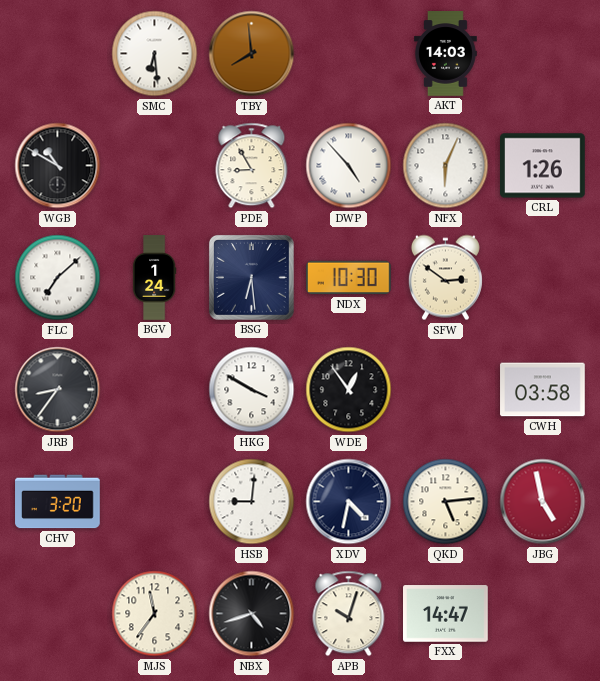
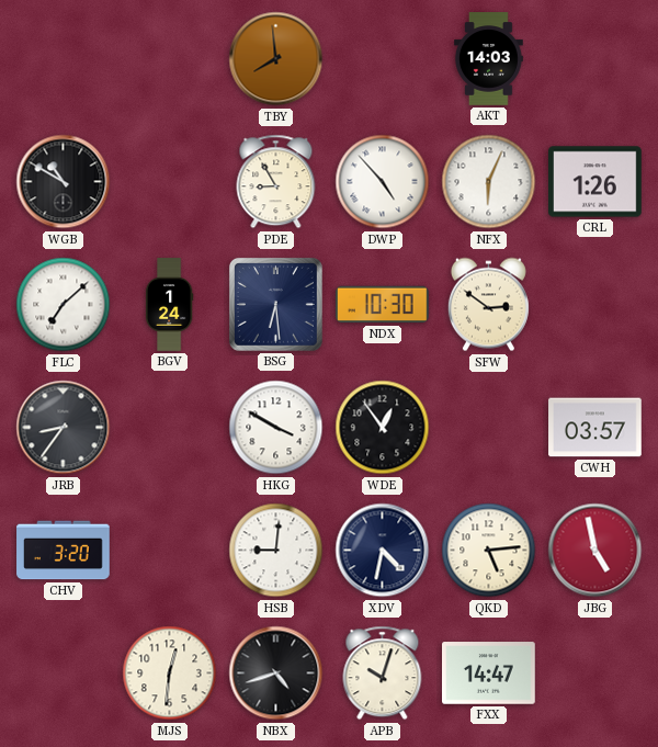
SMC: 6:29 -> none
CWH: 03:58 -> 03:57
MJS: 11:36 -> 12:31
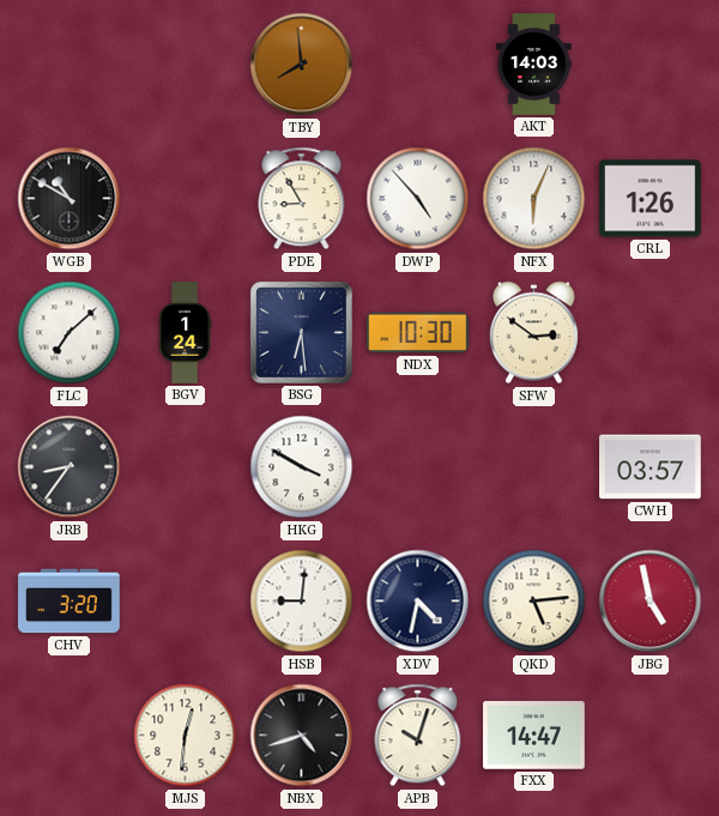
WDE: 12:54 -> none
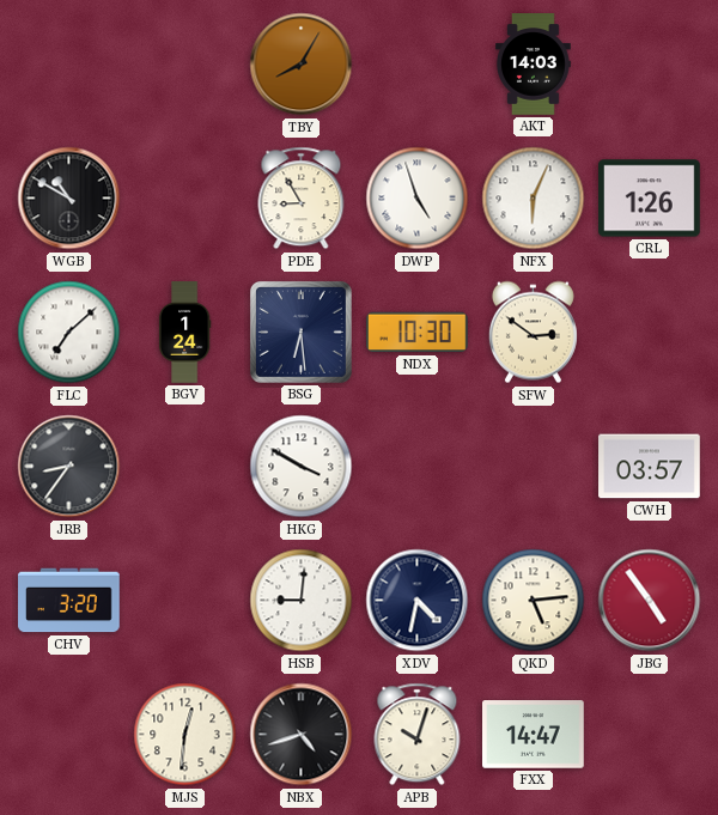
TBY: 7:59 -> 8:05
DWP: 4:53 -> 4:57
JBG: 4:58 -> 4:54
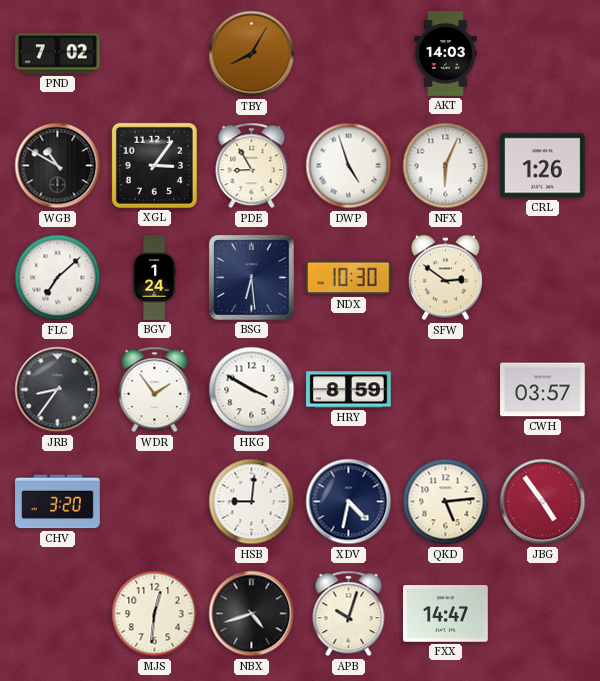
PND: none -> 7:02
XGL: none -> 3:06
WDR: none -> 1:54
HRY: none -> 8:59
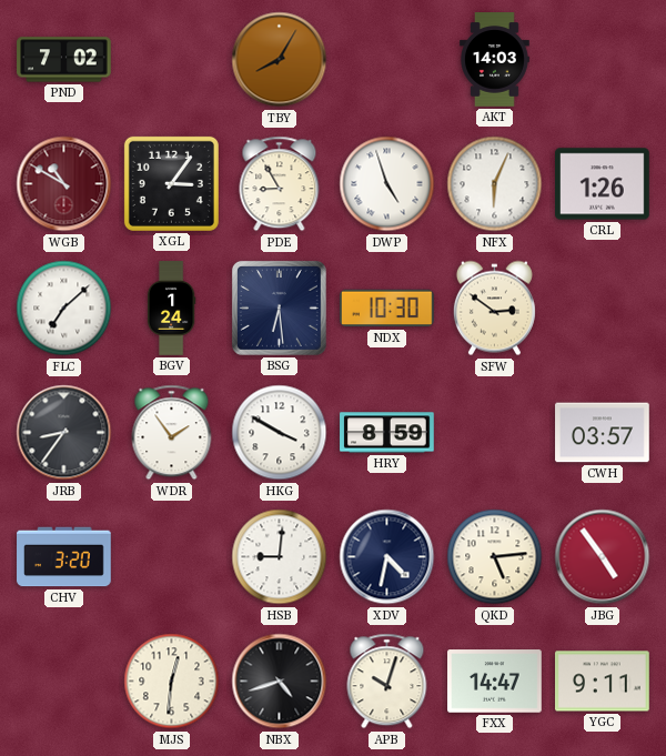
WGB dial: black -> burgundy
YGC: none -> 9:11
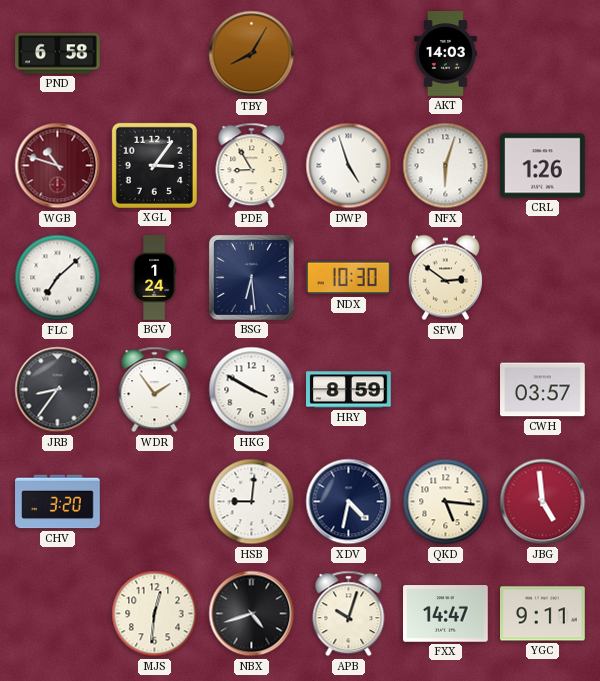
PND: 7:02 -> 6:58
WGB: 10:50 -> 10:48
NFX: 6:04 -> 6:03
QKD: 5:14 -> 5:16
JBG: 4:54 -> 4:59
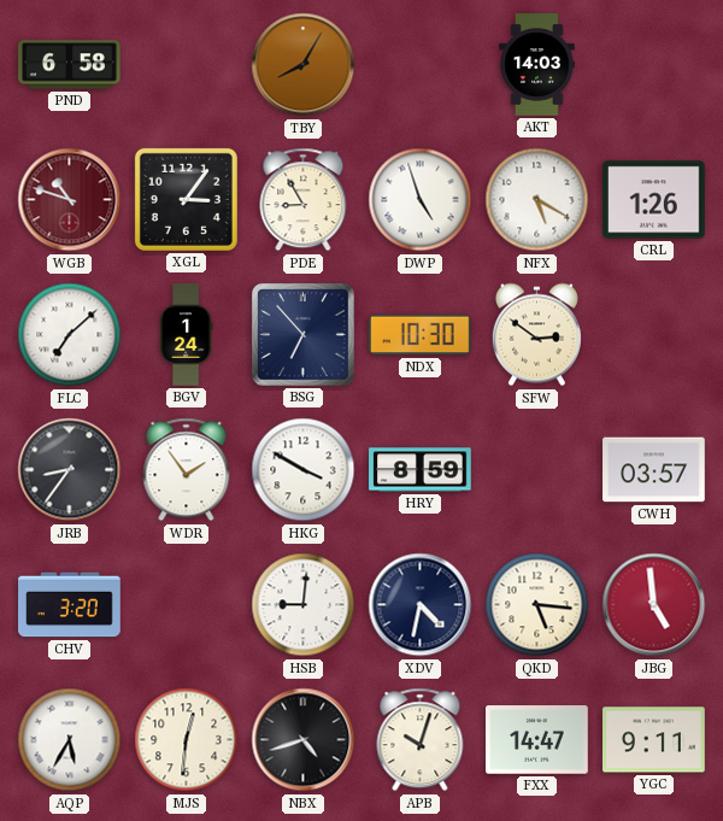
NFX: 6:03 -> 5:20
BSG: 6:29 -> 6:53
AQP: none -> 5:35
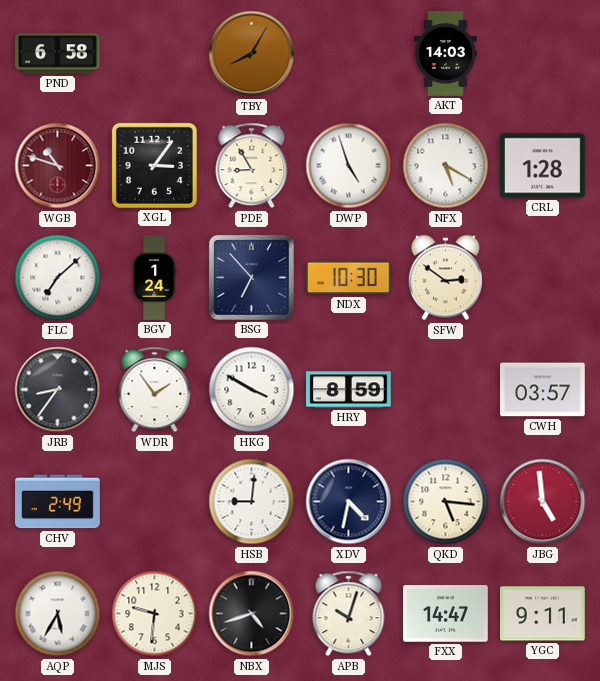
CRL: 1:26 -> 1:28
CHV: 3:20 -> 2:49
MJS: 12:31 -> 9:31
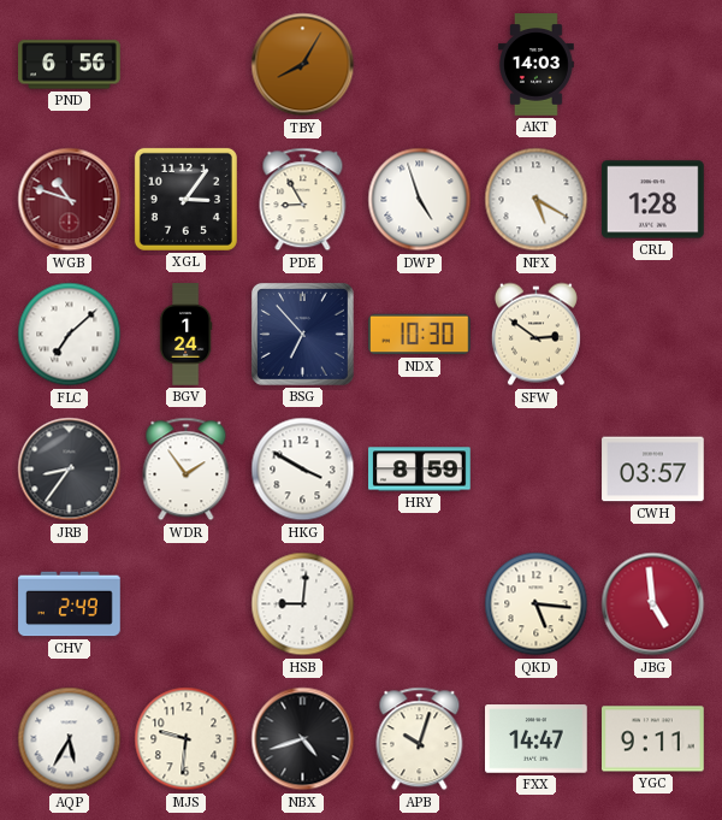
PND: 6:58 -> 6:56
XDV: 4:32 -> none
